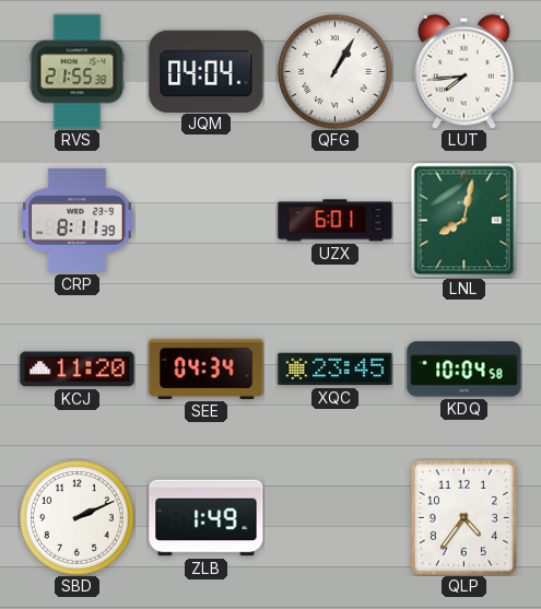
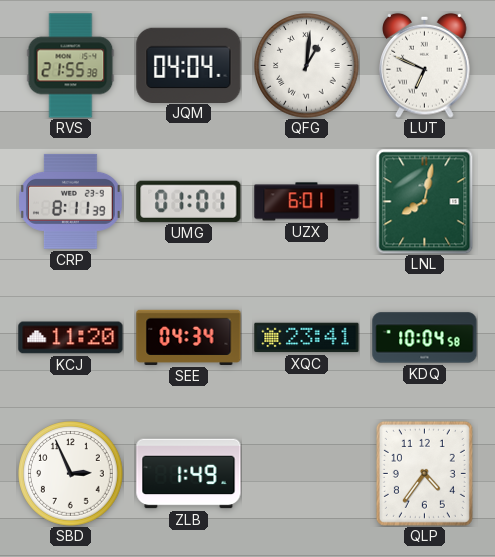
QFG: 1:05 -> 1:01
LUT: 7:44 -> 6:49
UMG: none -> 01:01
XQC: 23:45 -> 23:41
SBD: 2:11 -> 2:56
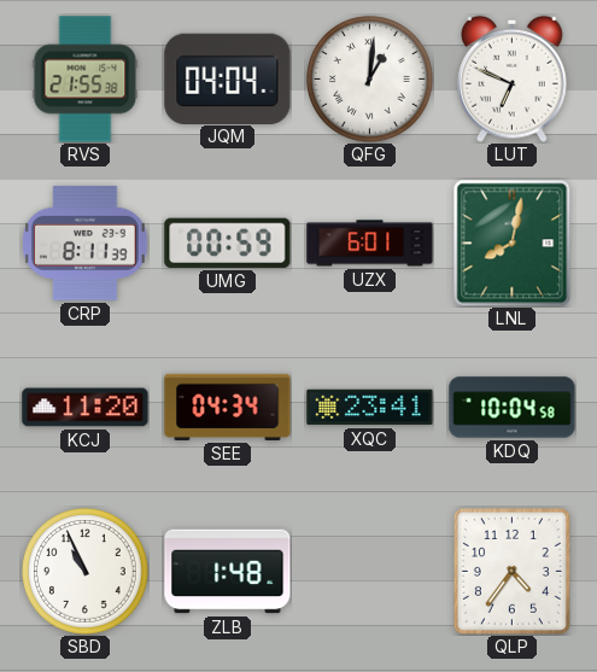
UMG: 01:01 -> 00:59
SBD: 2:56 -> 10:56
ZLB: 1:49 -> 1:48
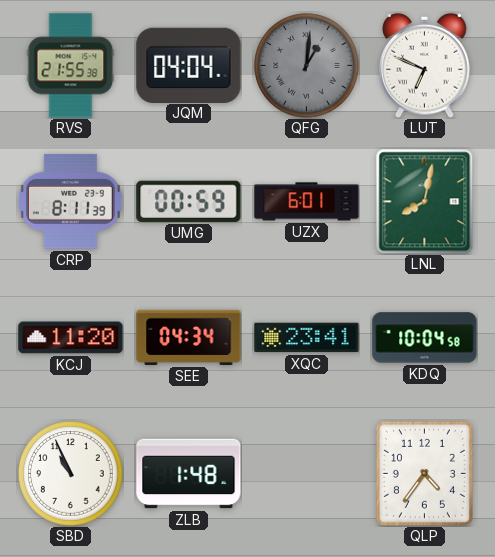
QFG dial: white -> grey
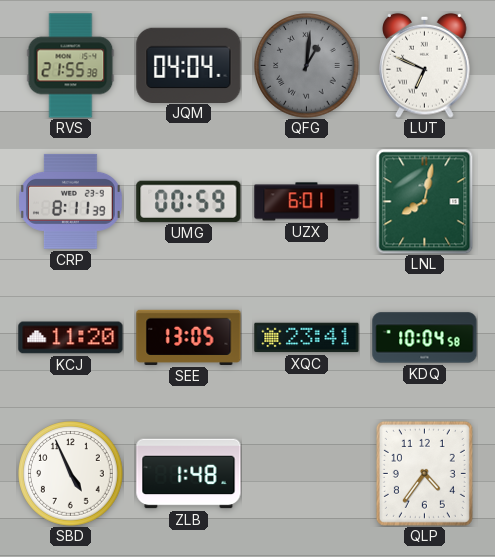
SEE: 04:34 -> 13:05
SBD: 10:56 -> 4:56
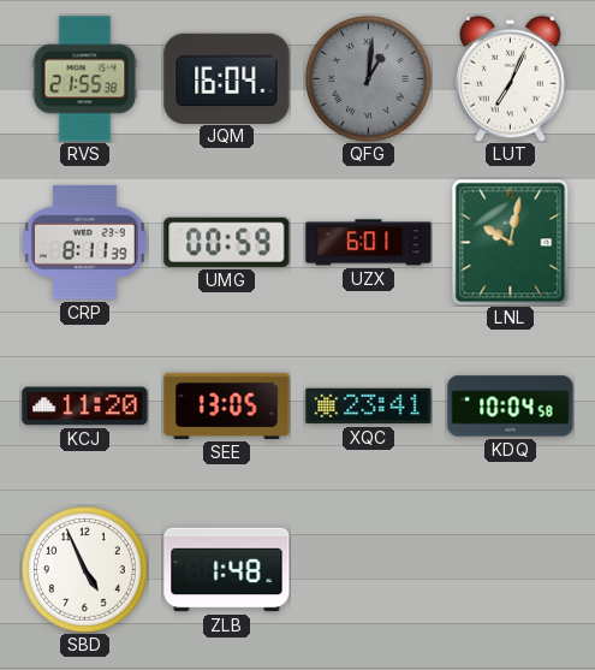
JQM: 04:04 -> 16:04
LUT: 6:49 -> 7:04
LNL: 8:02 -> 10:02
QLP: 4:36 -> none
